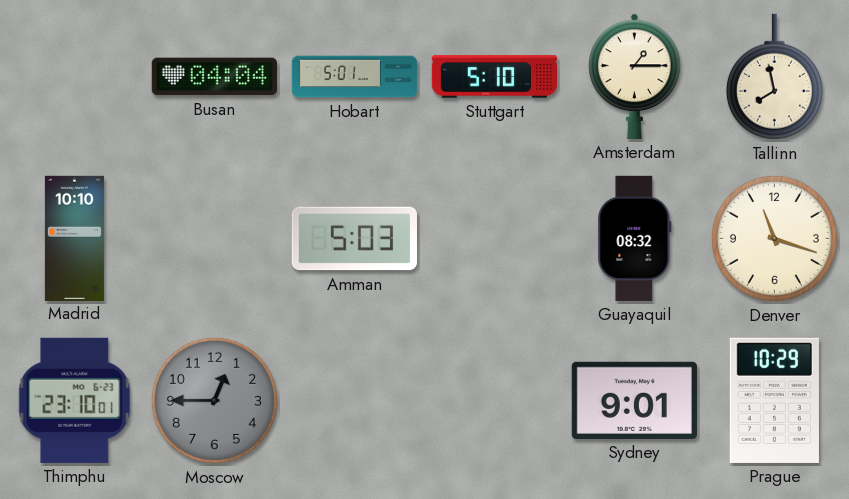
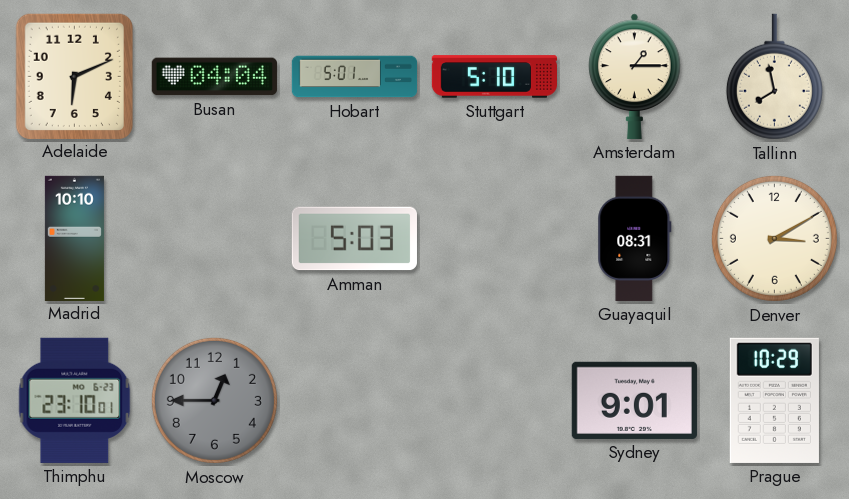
Adelaide: none -> 6:11
Guayaquil: 08:32 -> 08:31
Denver: 11:18 -> 3:10
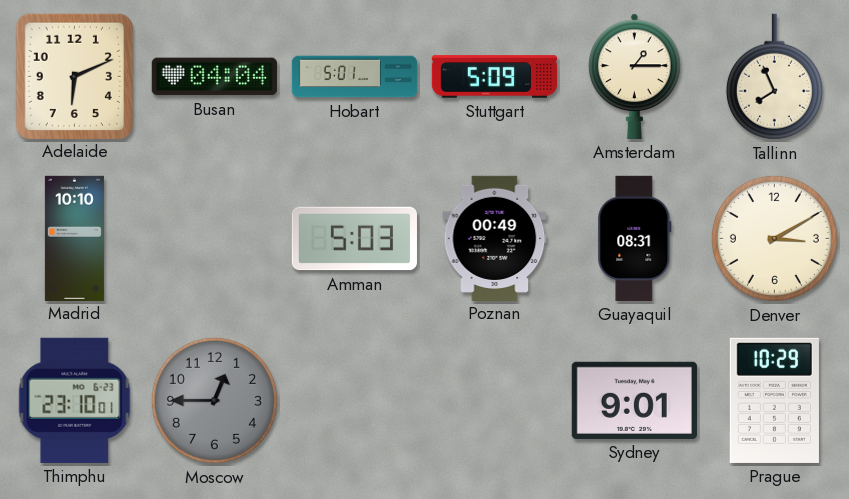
Stuttgart: 5:10 -> 5:09
Tallinn: 7:58 -> 7:56
Poznan: none -> 00:49
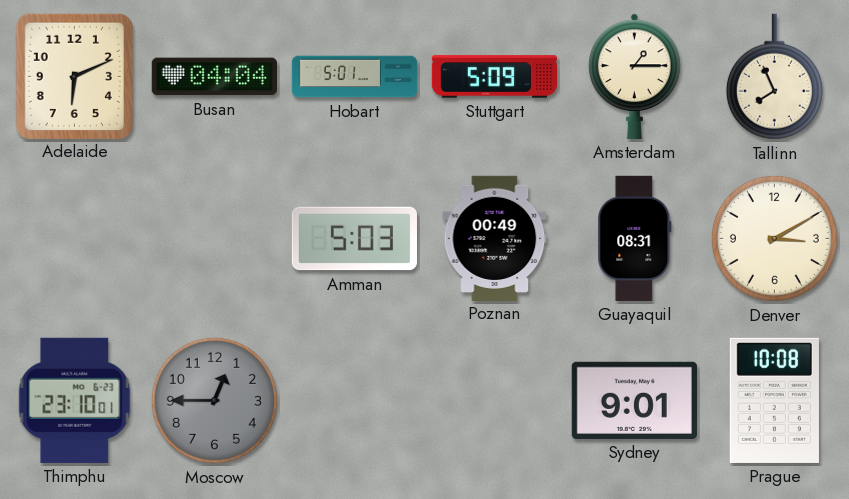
Madrid: 10:10 -> none
Prague: 10:29 -> 10:08
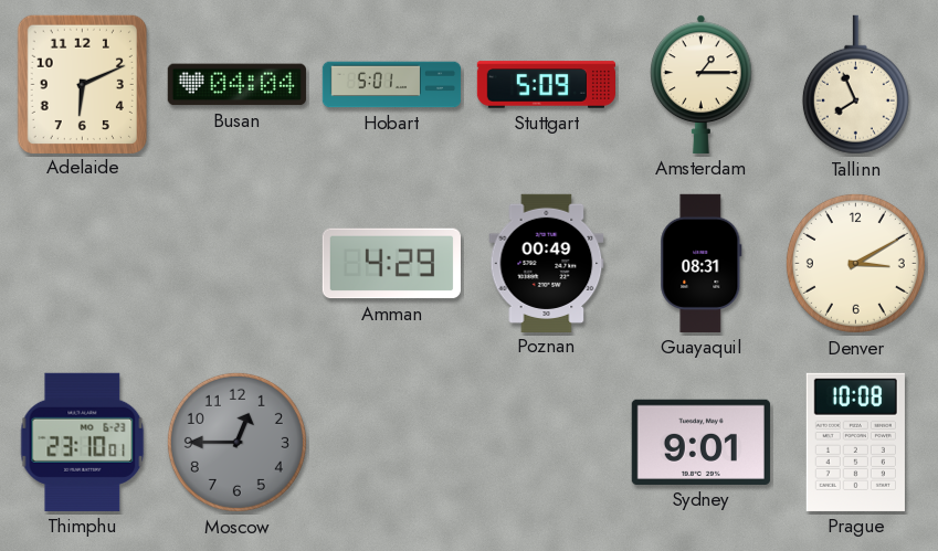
Amman: 5:03 -> 4:29
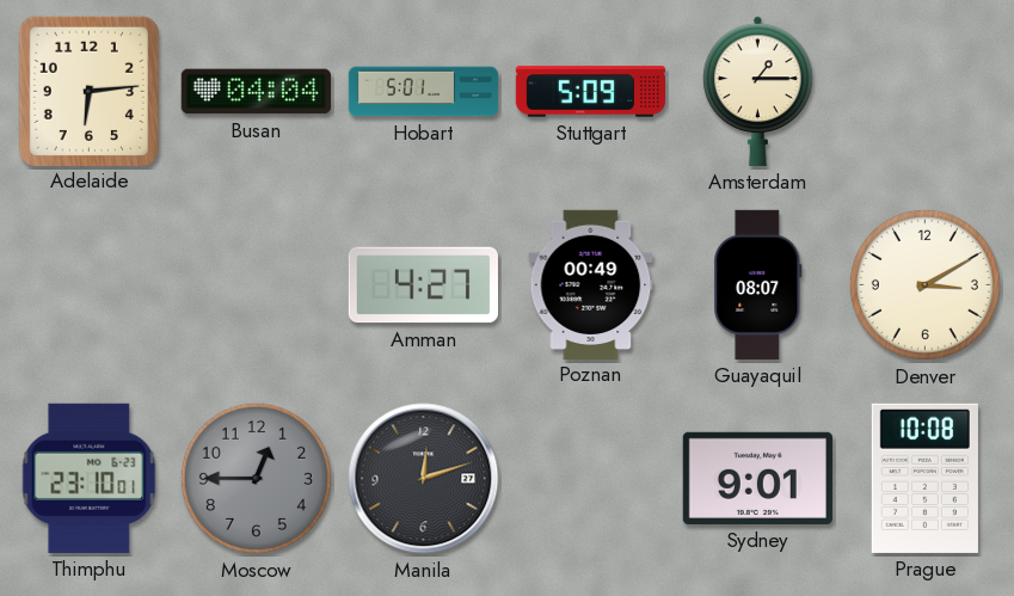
Adelaide: 6:11 -> 6:14
Tallinn: 7:56 -> none
Amman: 4:29 -> 4:27
Guayaquil: 08:31 -> 08:07
Manila: none -> 12:12
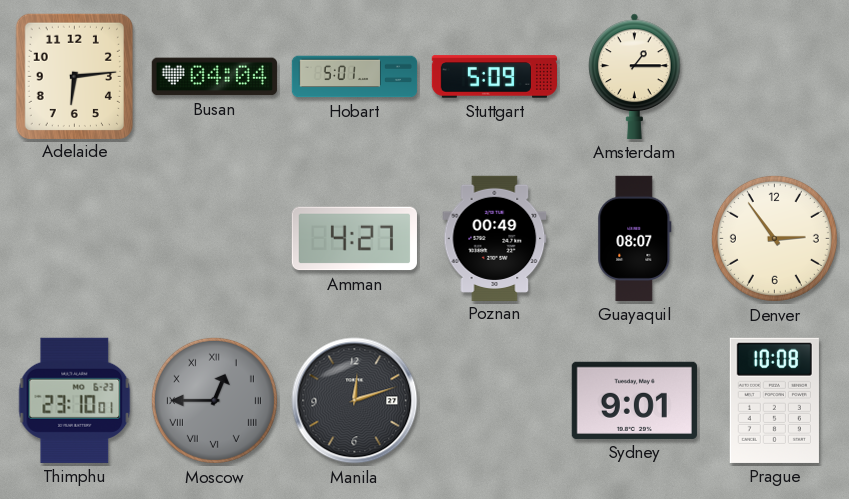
Denver: 3:10 -> 2:54
Moscow numerals: Arabic -> Roman
